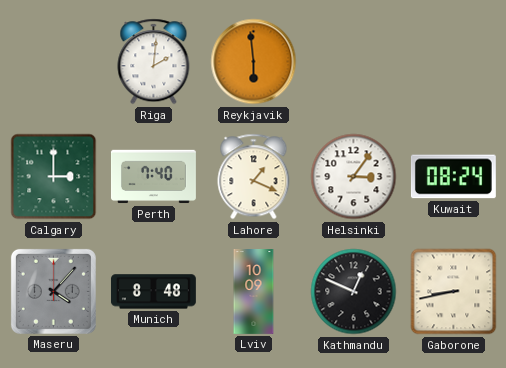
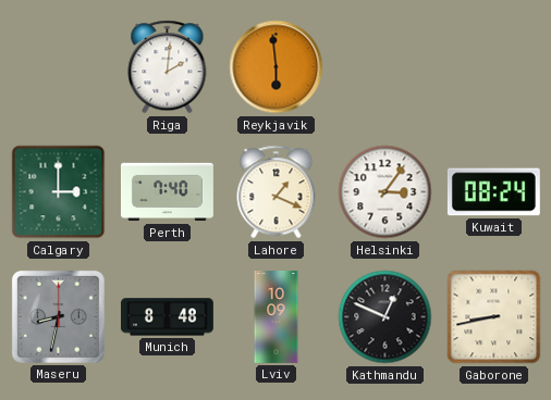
Maseru: 4:07 -> 8:32
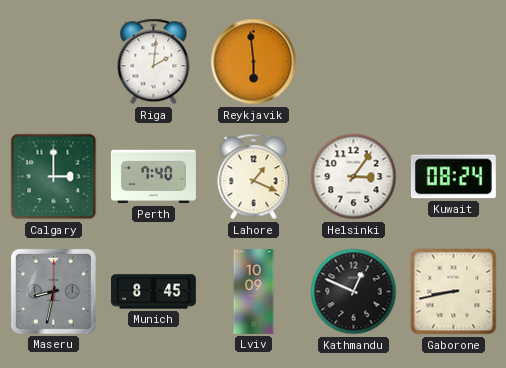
Munich: 8:48 -> 8:45
